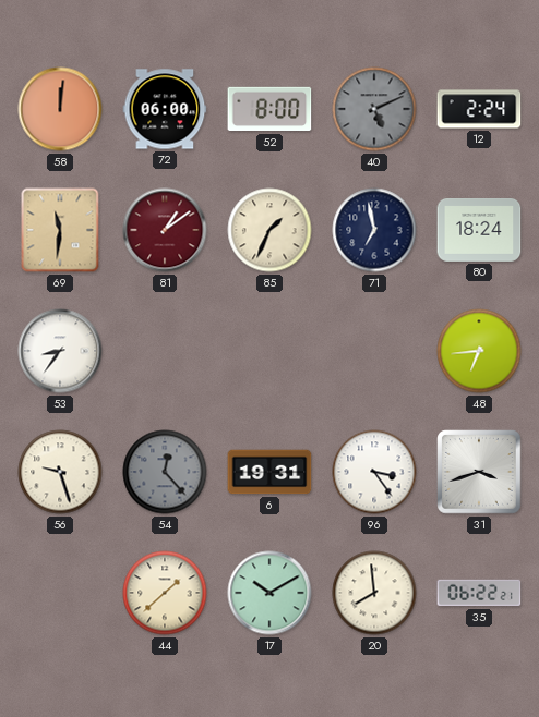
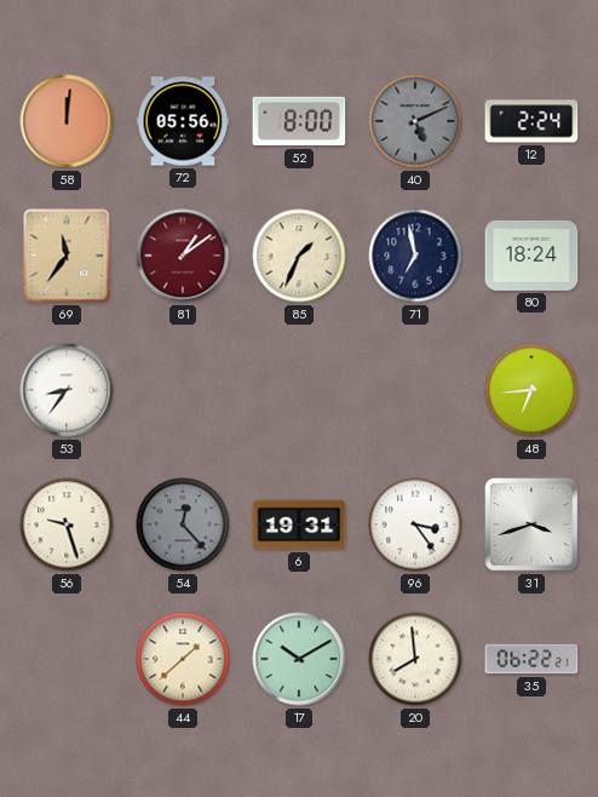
72: 06:00 -> 05:56
69: 11:31 -> 11:36
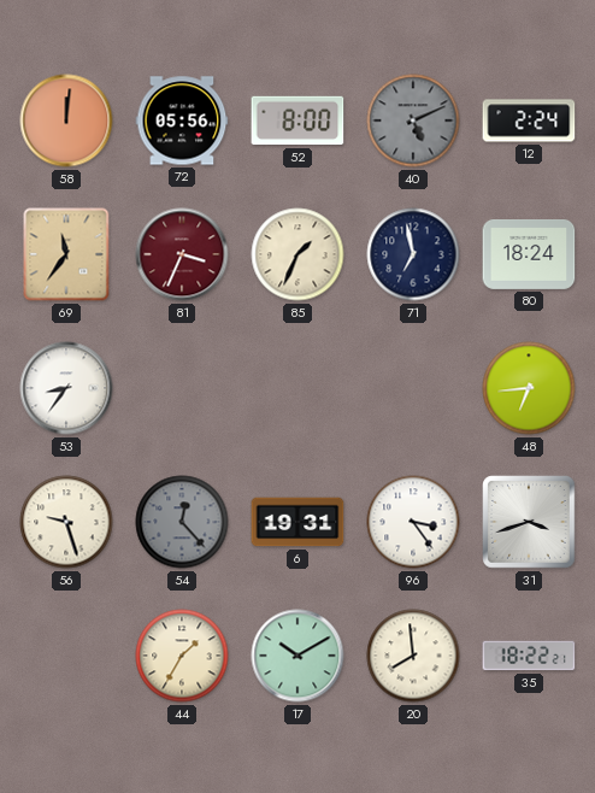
81: 1:09 -> 3:34
44: 1:38 -> 1:35
35: 06:22 -> 18:22
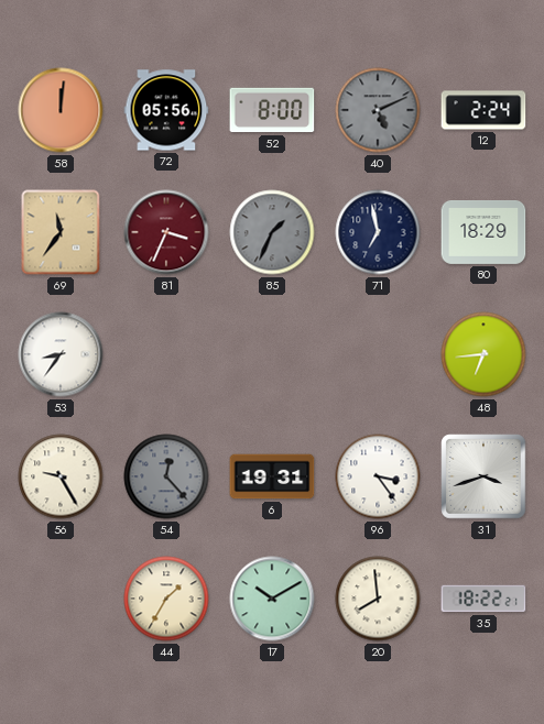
85 dial: cream -> grey
80: 18:24 -> 18:29
56: 9:27 -> 9:25
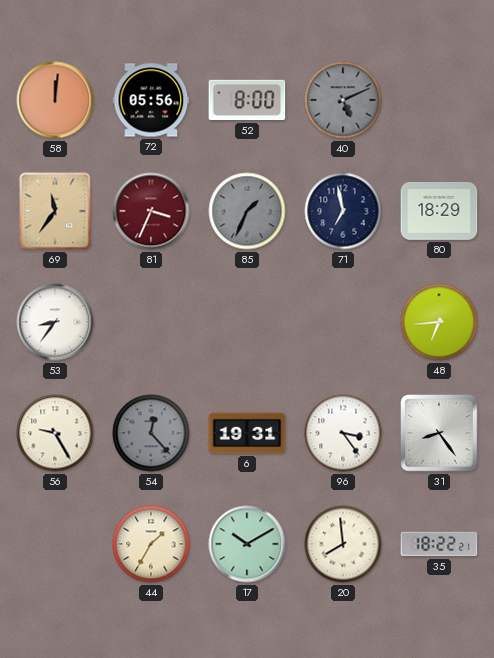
12: 2:24 -> none
31: 3:42 -> 8:24
